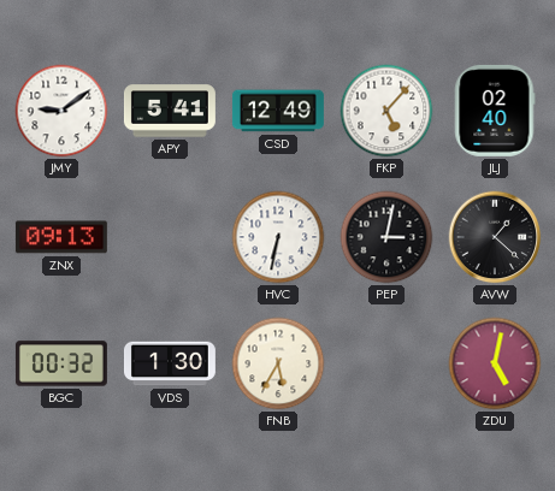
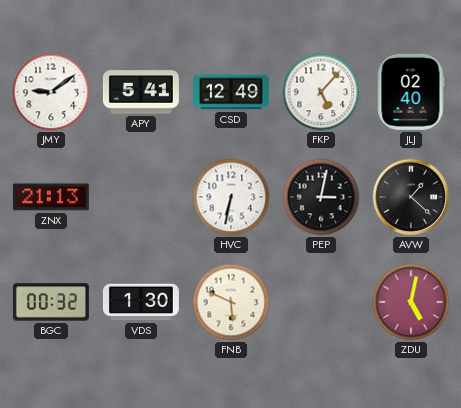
ZNX: 09:13 -> 21:13
FNB: 5:35 -> 5:49
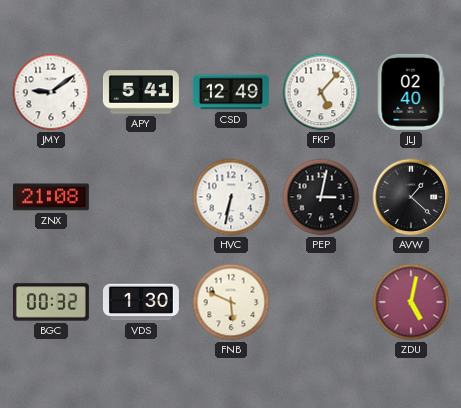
ZNX: 21:13 -> 21:08
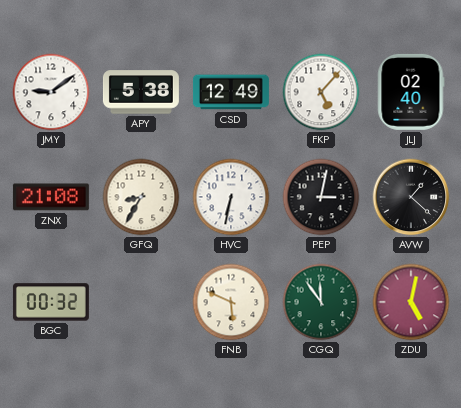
APY: 5:41 -> 5:38
GFQ: none -> 8:35
VDS: 1:30 -> none
CGQ: none -> 11:54
